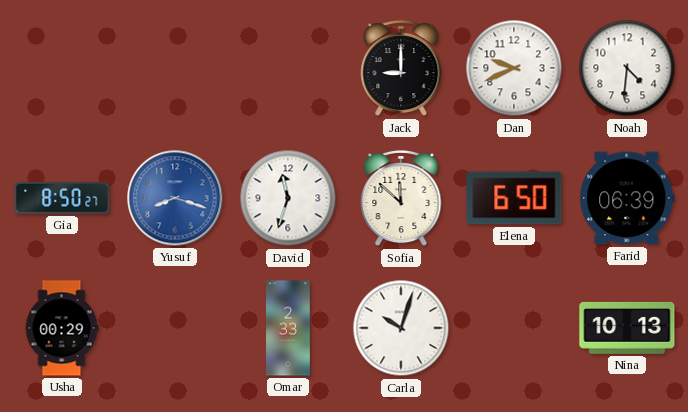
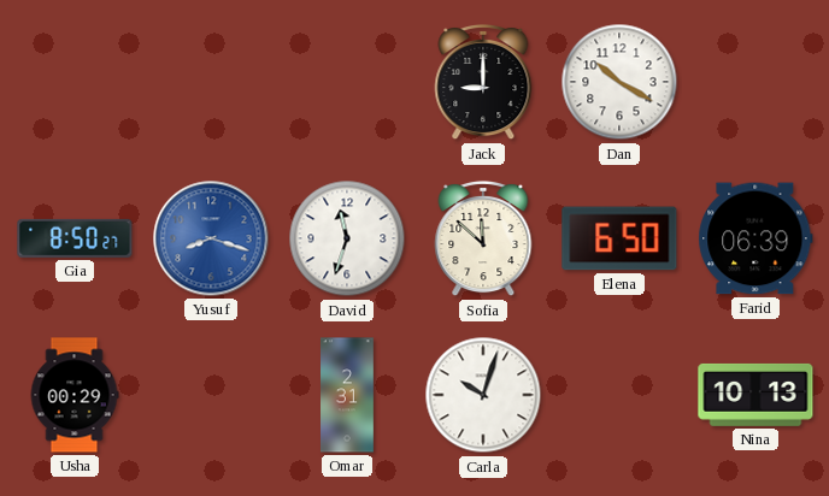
Dan: 9:41 -> 10:20
Noah: 4:31 -> none
Omar: 2:33 -> 2:31
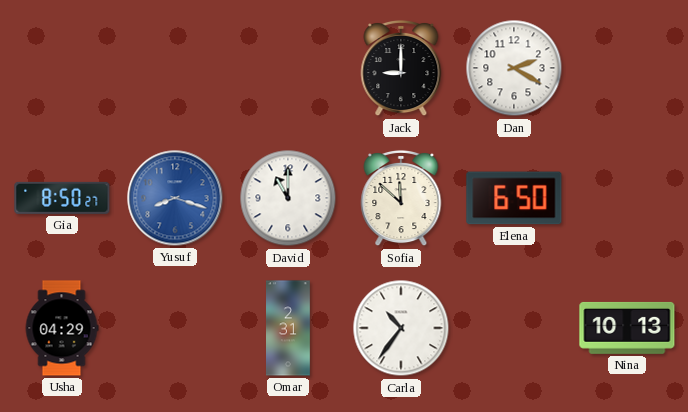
Dan: 10:20 -> 2:20
David: 11:33 -> 11:00
Farid: 06:39 -> none
Usha: 00:29 -> 04:29
Carla: 10:03 -> 10:36
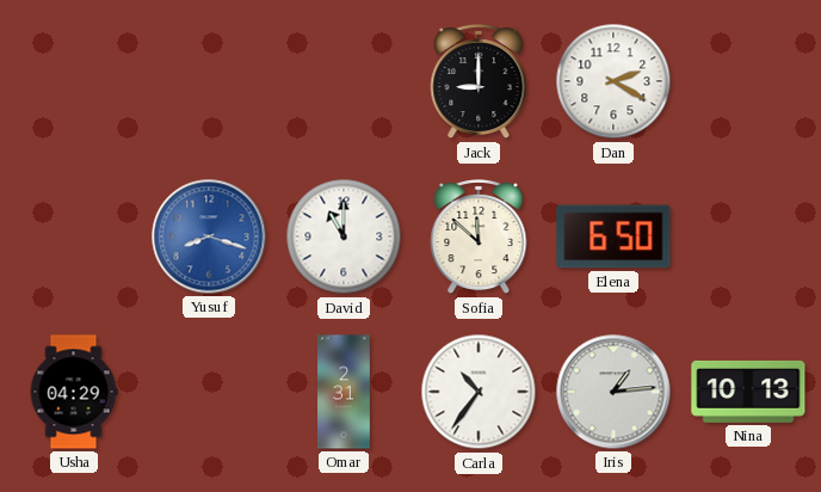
Gia: 8:50 -> none
Iris: none -> 1:14
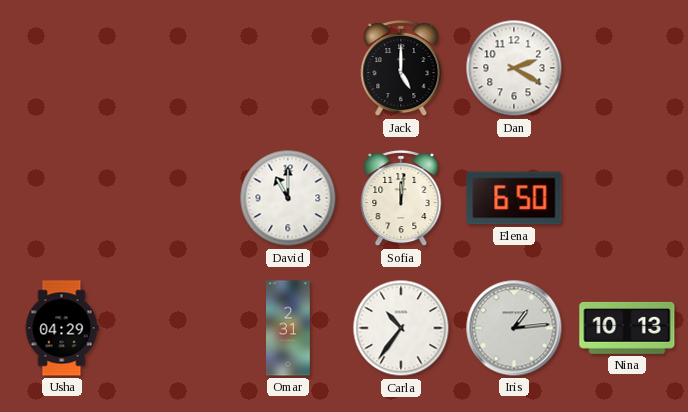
Jack: 9:00 -> 5:00
Yusuf: 8:18 -> none
Sofia: 11:52 -> 12:01
